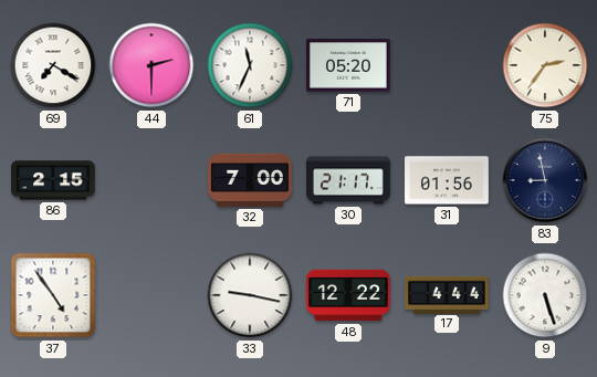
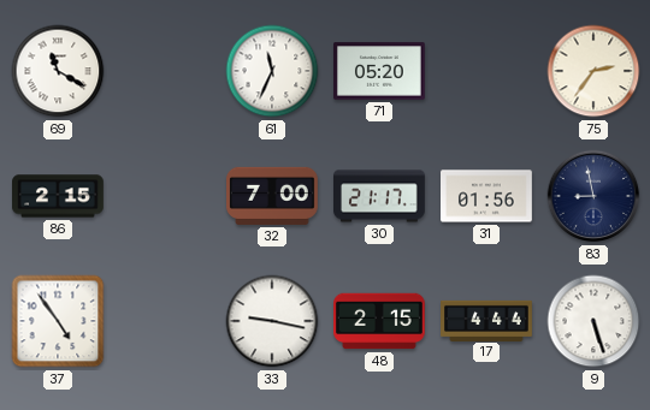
69: 7:20 -> 11:20
44: 2:30 -> none
48: 12:22 -> 2:15
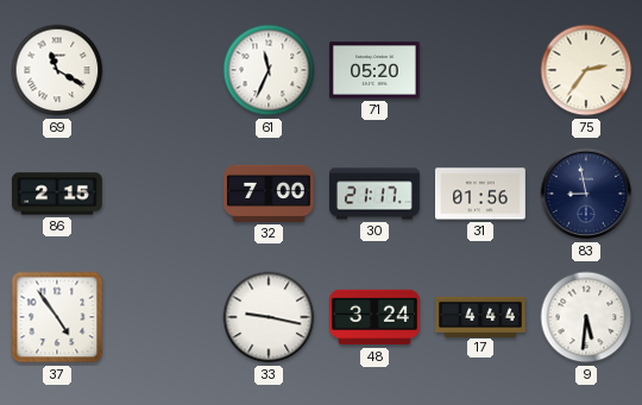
48: 2:15 -> 3:24
9: 5:27 -> 5:31
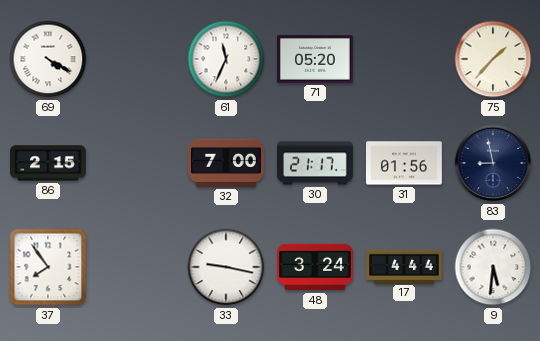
69: 11:20 -> 4:20
75: 2:36 -> 1:37
37: 4:54 -> 7:54
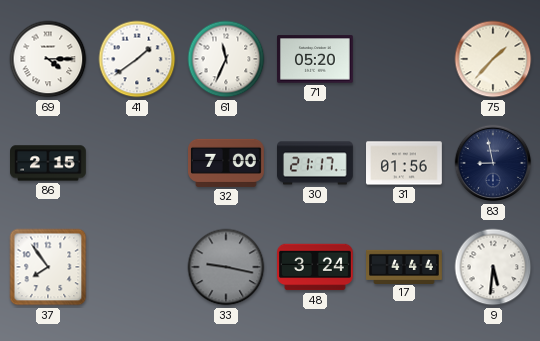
69: 4:20 -> 4:15
41: none -> 1:39
33 dial: white -> grey
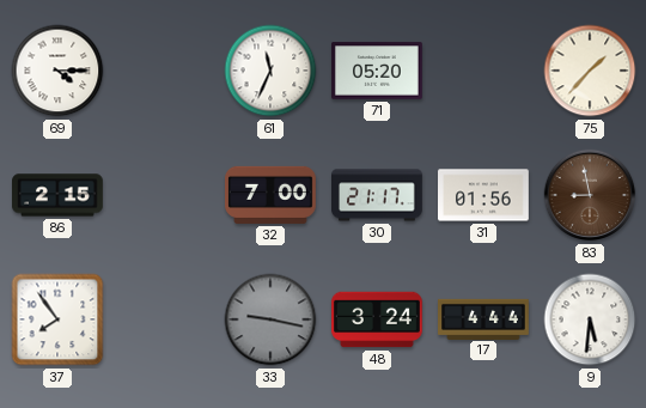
41: 1:39 -> none
83 dial: navy -> brown
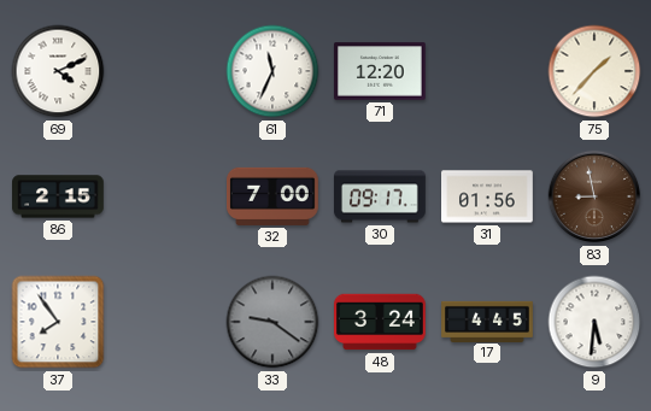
69: 4:15 -> 4:11
71: 05:20 -> 12:20
30: 21:17 -> 09:17
33: 9:17 -> 9:21
17: 4:44 -> 4:45
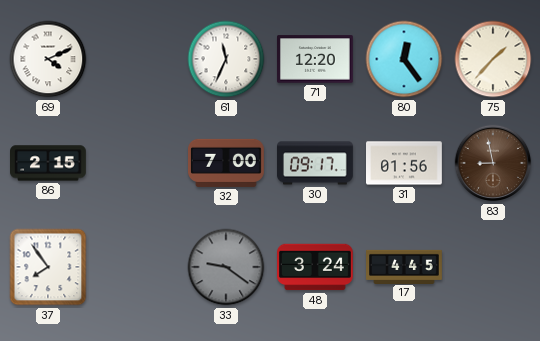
80: none -> 12:24
9: 5:31 -> none
